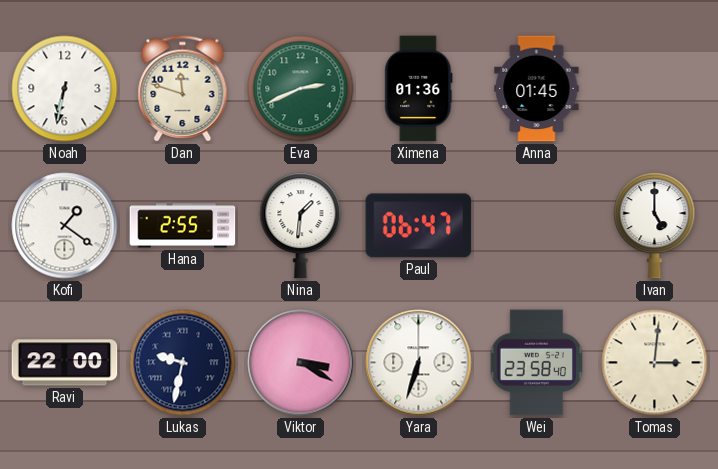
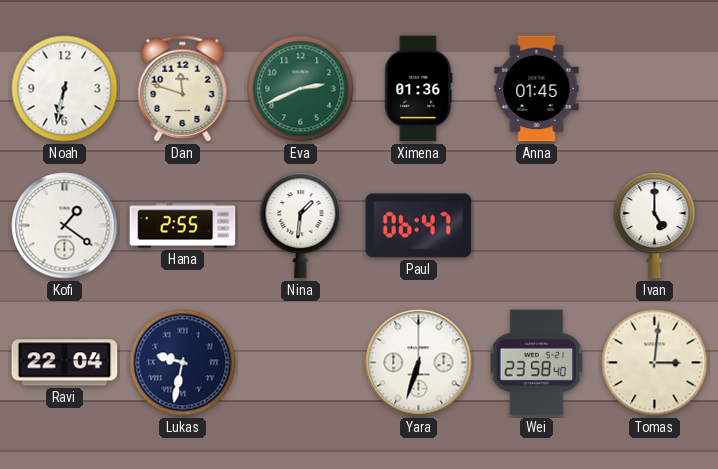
Ravi: 22:00 -> 22:04
Viktor: 3:20 -> none
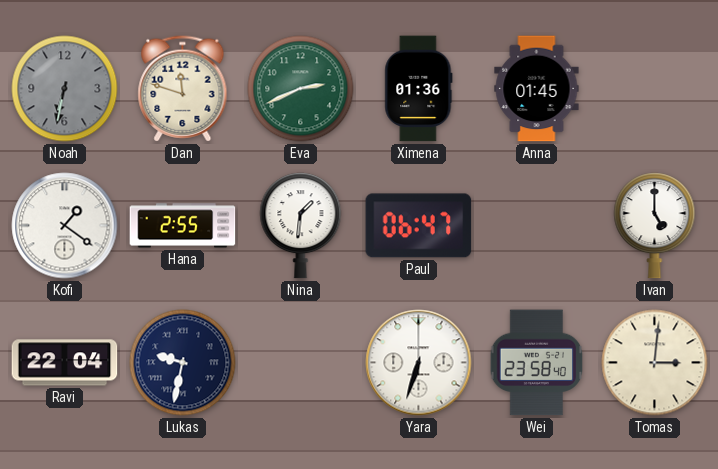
Noah dial: white -> grey
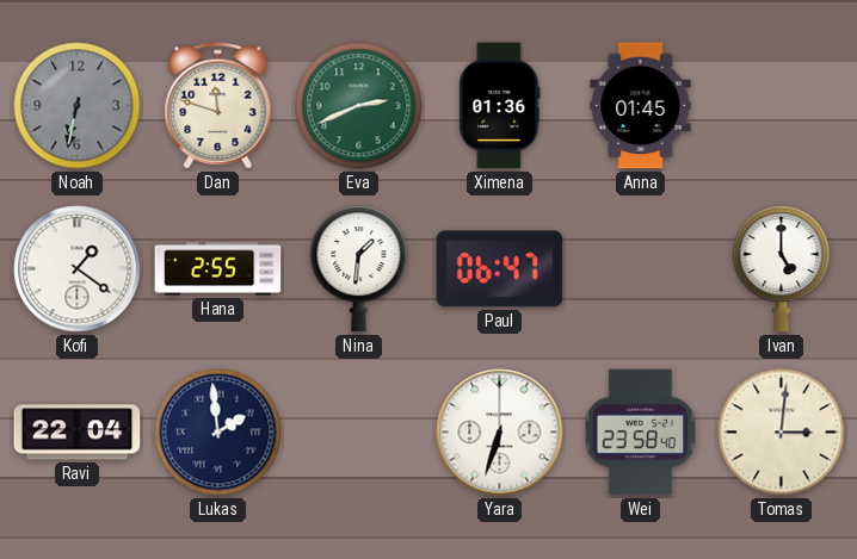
Lukas: 9:32 -> 1:59
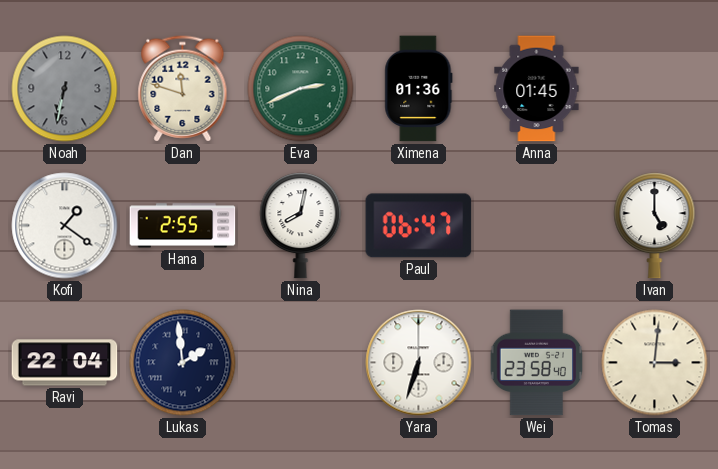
Nina: 1:31 -> 8:02
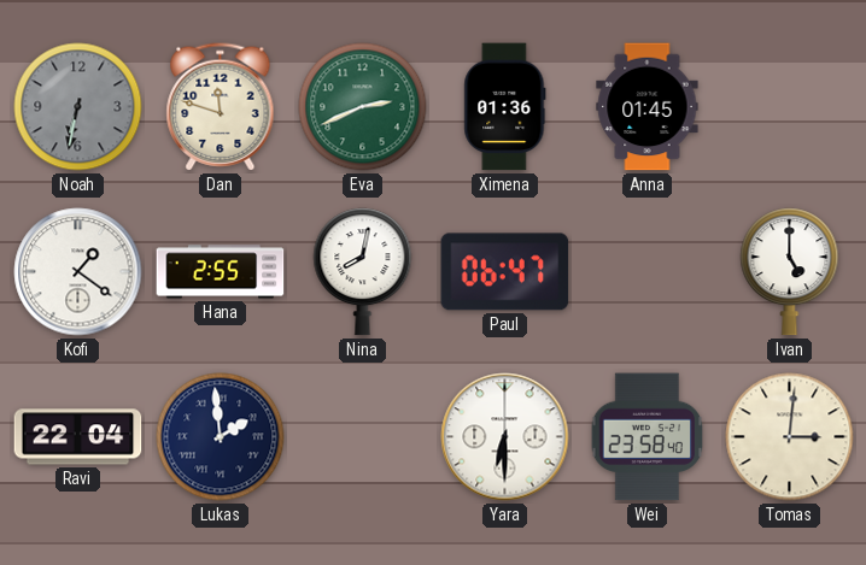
Yara: 6:33 -> 6:30
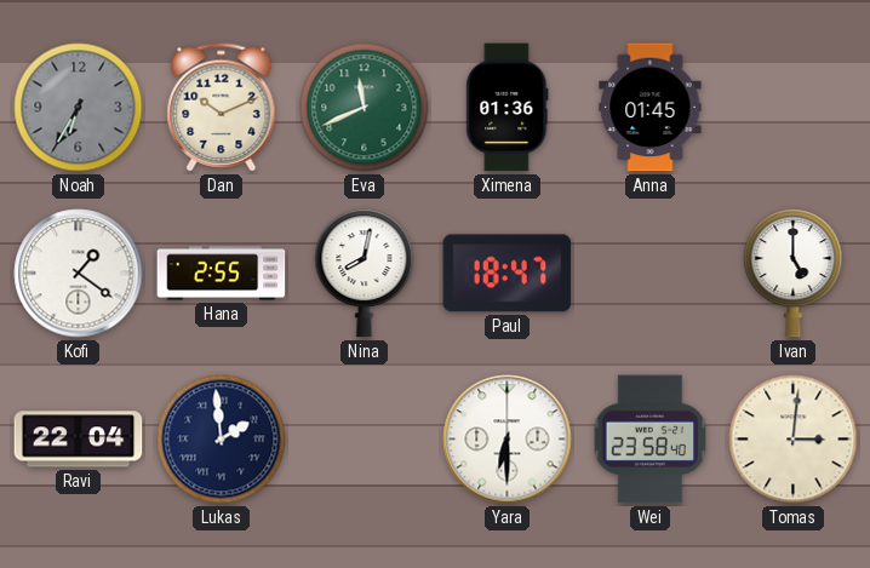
Noah: 6:32 -> 6:35
Dan: 11:48 -> 10:11
Eva: 2:41 -> 11:41
Paul: 06:47 -> 18:47
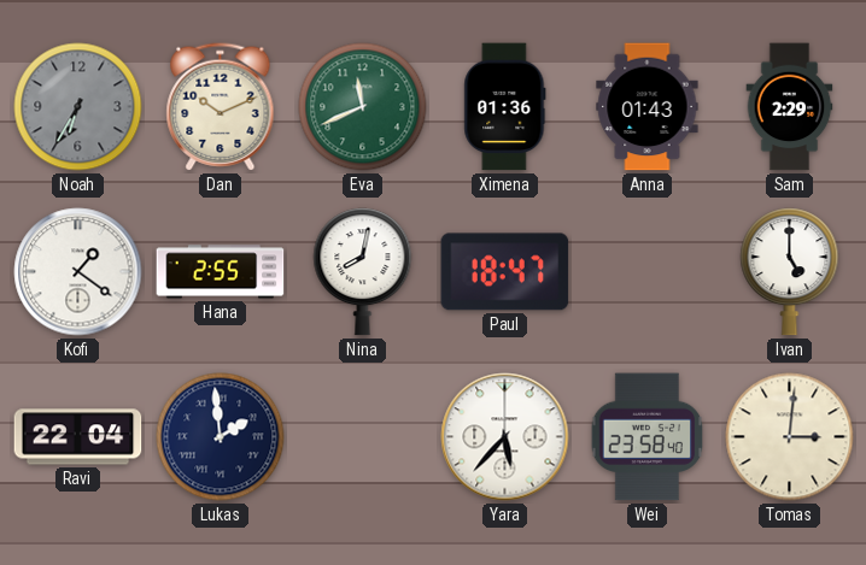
Anna: 01:45 -> 01:43
Sam: none -> 2:29
Yara: 6:30 -> 5:37
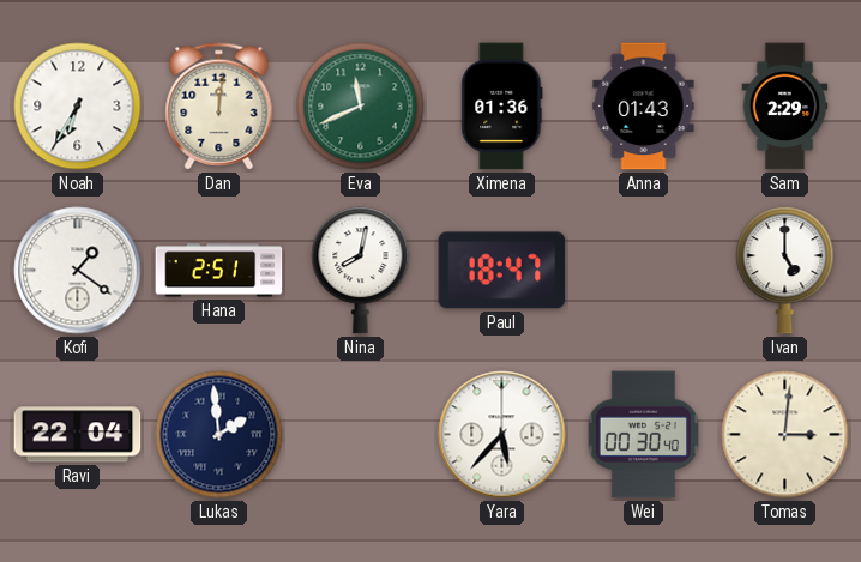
Noah dial: grey -> white
Dan: 10:11 -> 12:01
Hana: 2:55 -> 2:51
Wei: 23:58 -> 00:30
